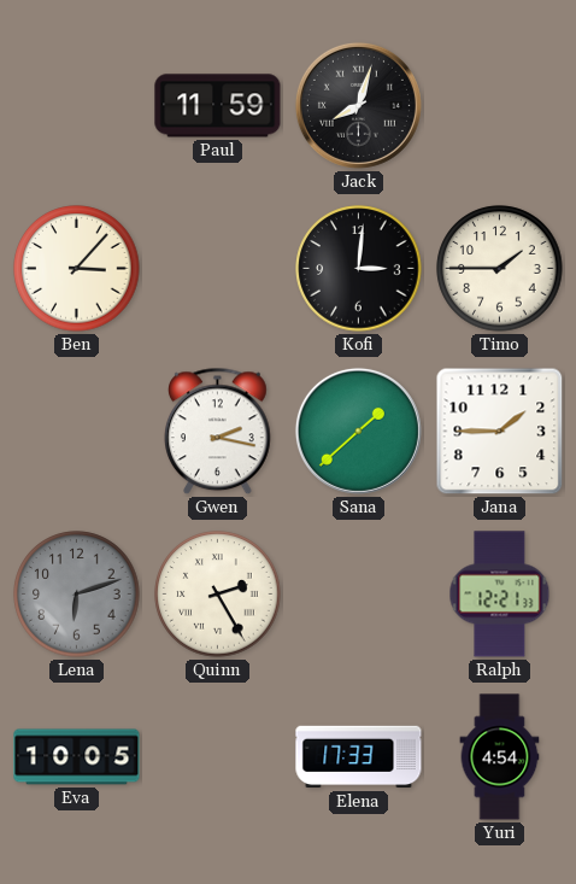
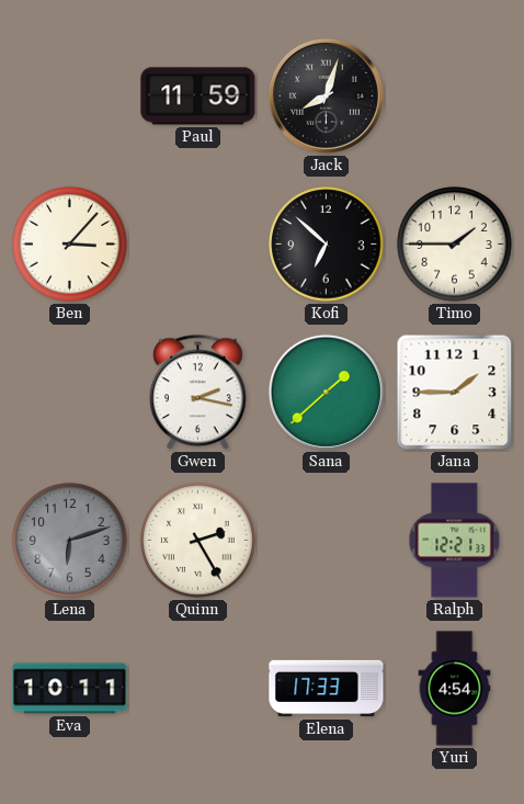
Kofi: 3:01 -> 6:52
Eva: 10:05 -> 10:11
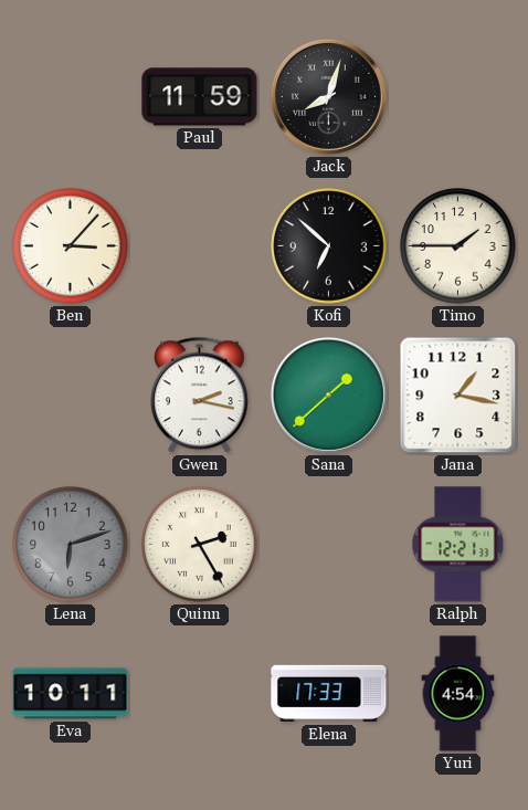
Jana: 1:45 -> 1:17
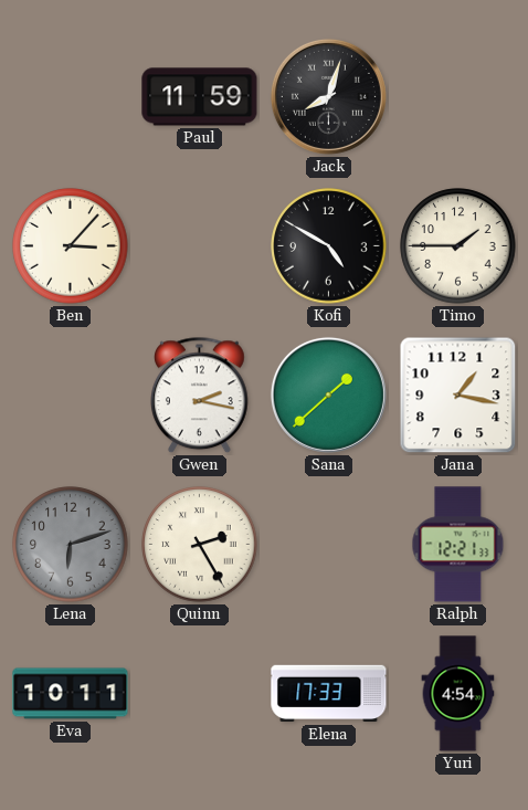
Kofi: 6:52 -> 4:50
